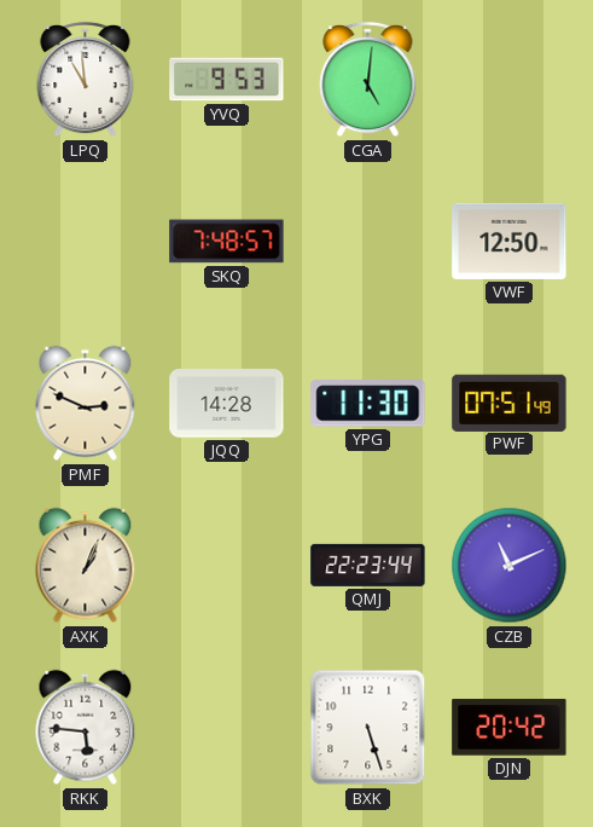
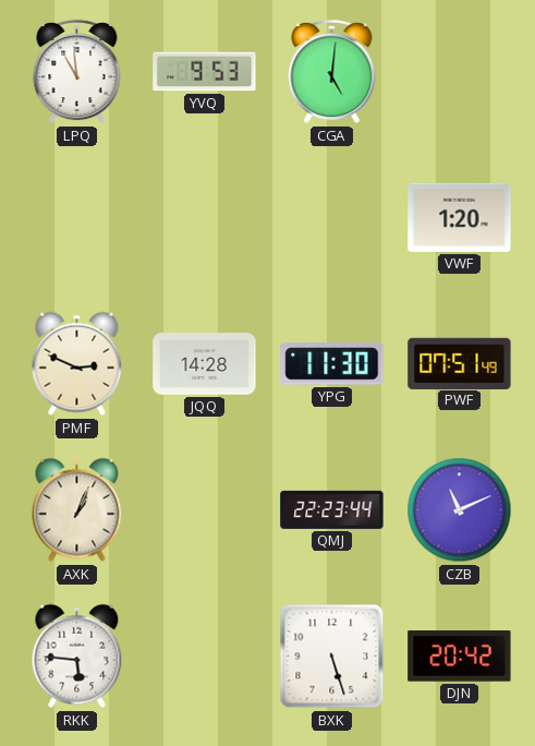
SKQ: 7:48 -> none
VWF: 12:50 -> 1:20
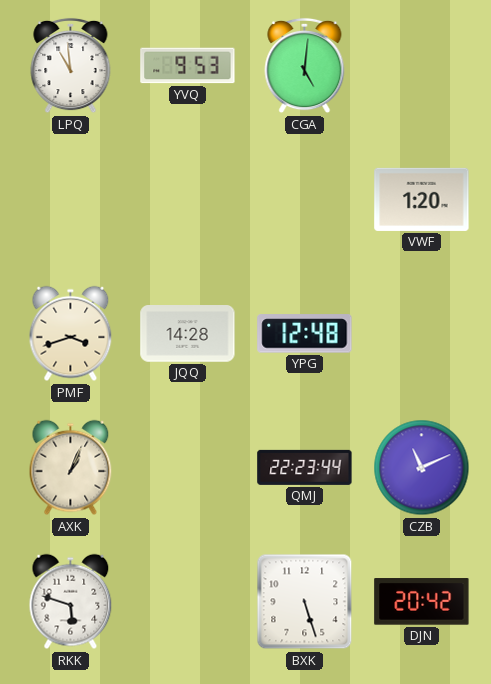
PMF: 2:49 -> 3:42
YPG: 11:30 -> 12:48
PWF: 07:51 -> none
RKK: 5:46 -> 5:48
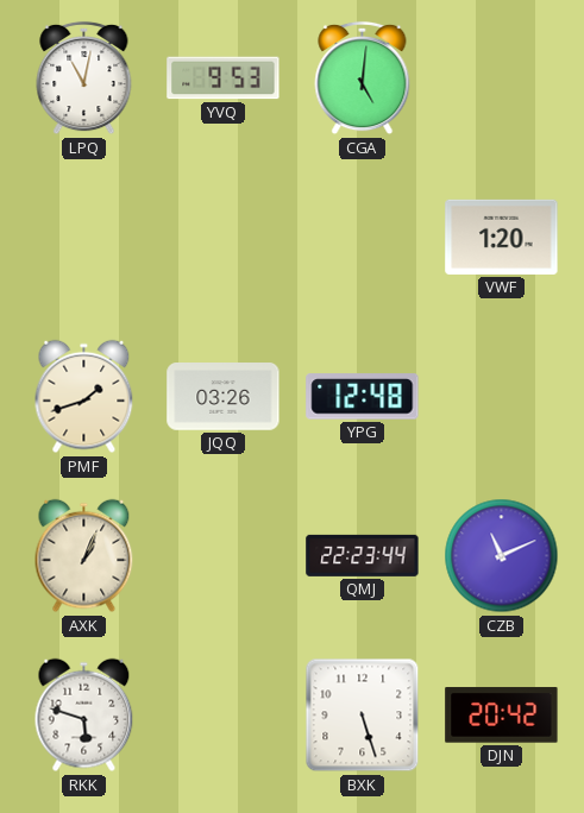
LPQ: 10:59 -> 11:02
PMF: 3:42 -> 1:42
JQQ: 14:28 -> 03:26
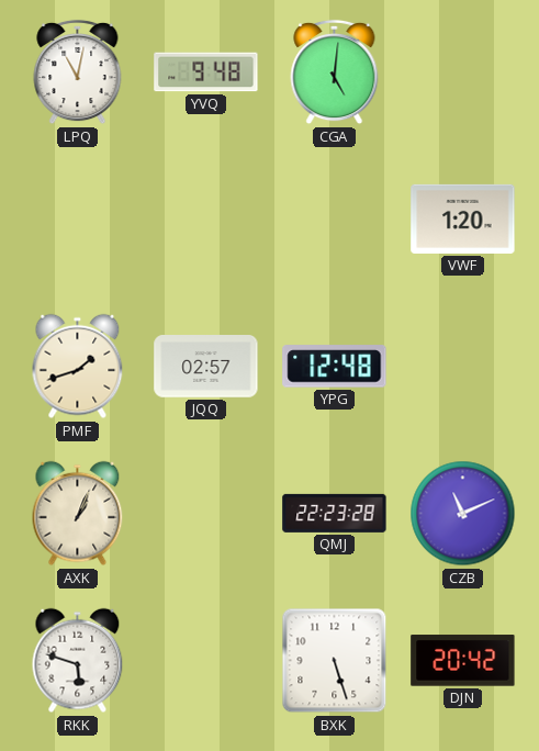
YVQ: 9:53 -> 9:48
JQQ: 03:26 -> 02:57
QMJ: 22:23:44 -> 22:23:28
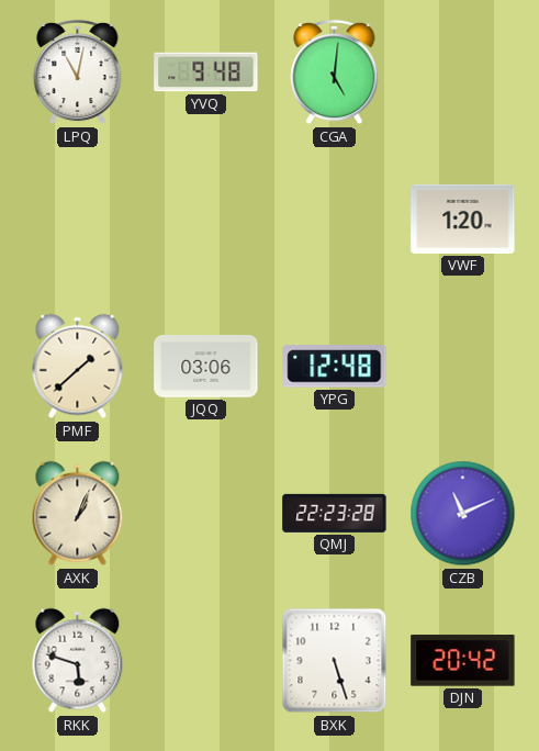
PMF: 1:42 -> 1:38
JQQ: 02:57 -> 03:06
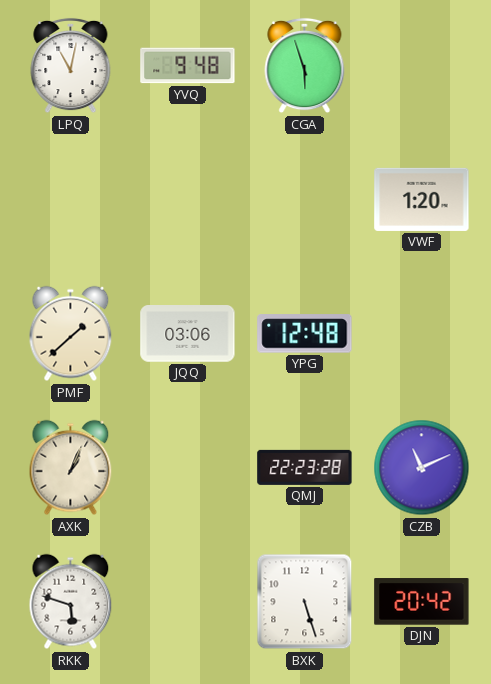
CGA: 5:01 -> 5:57
